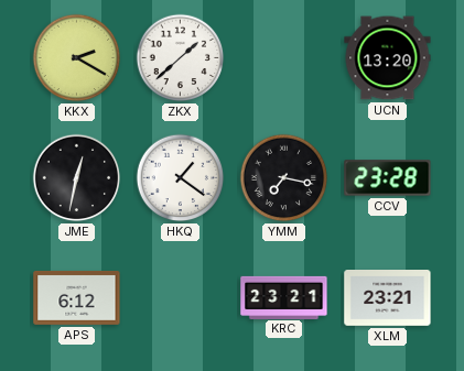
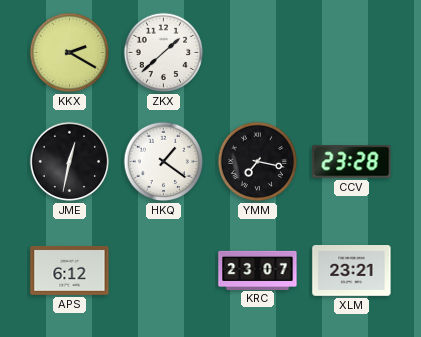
UCN: 13:20 -> none
KRC: 23:21 -> 23:07
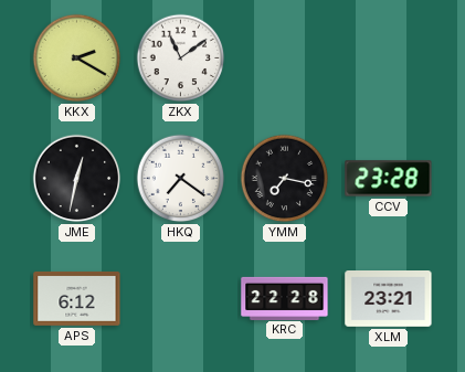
ZKX: 1:38 -> 11:09
HKQ: 1:21 -> 7:21
KRC: 23:07 -> 22:28
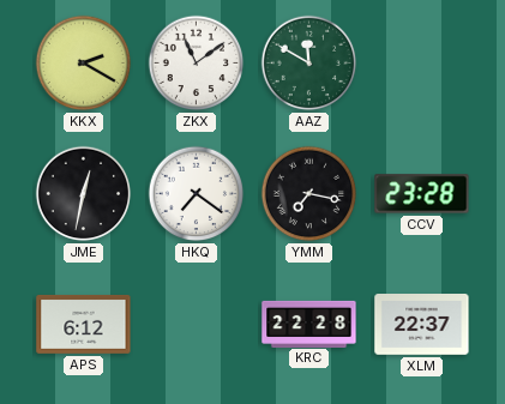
AAZ: none -> 11:50
XLM: 23:21 -> 22:37
